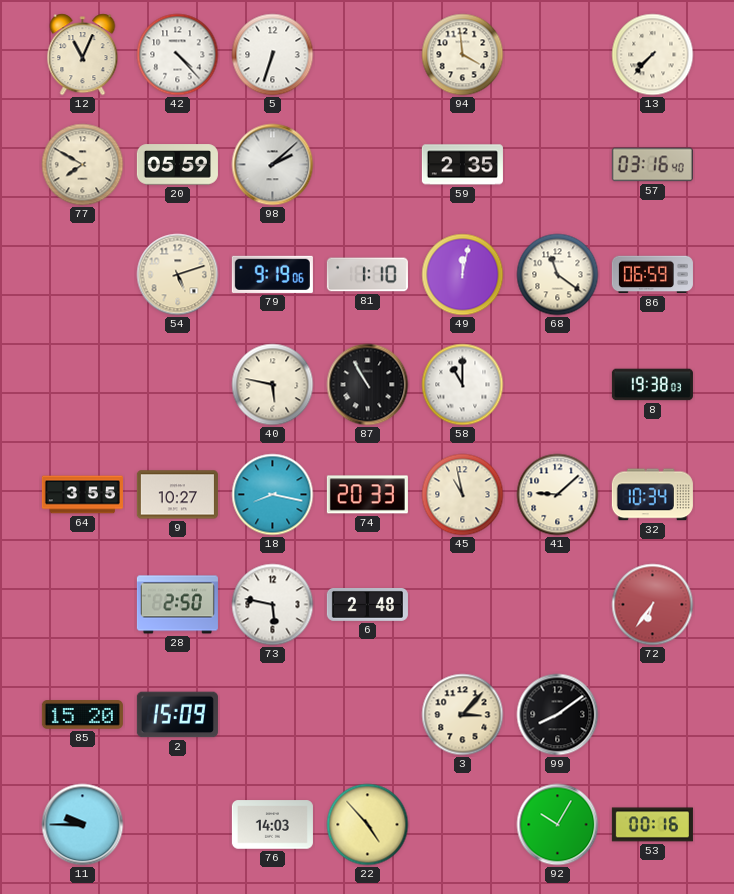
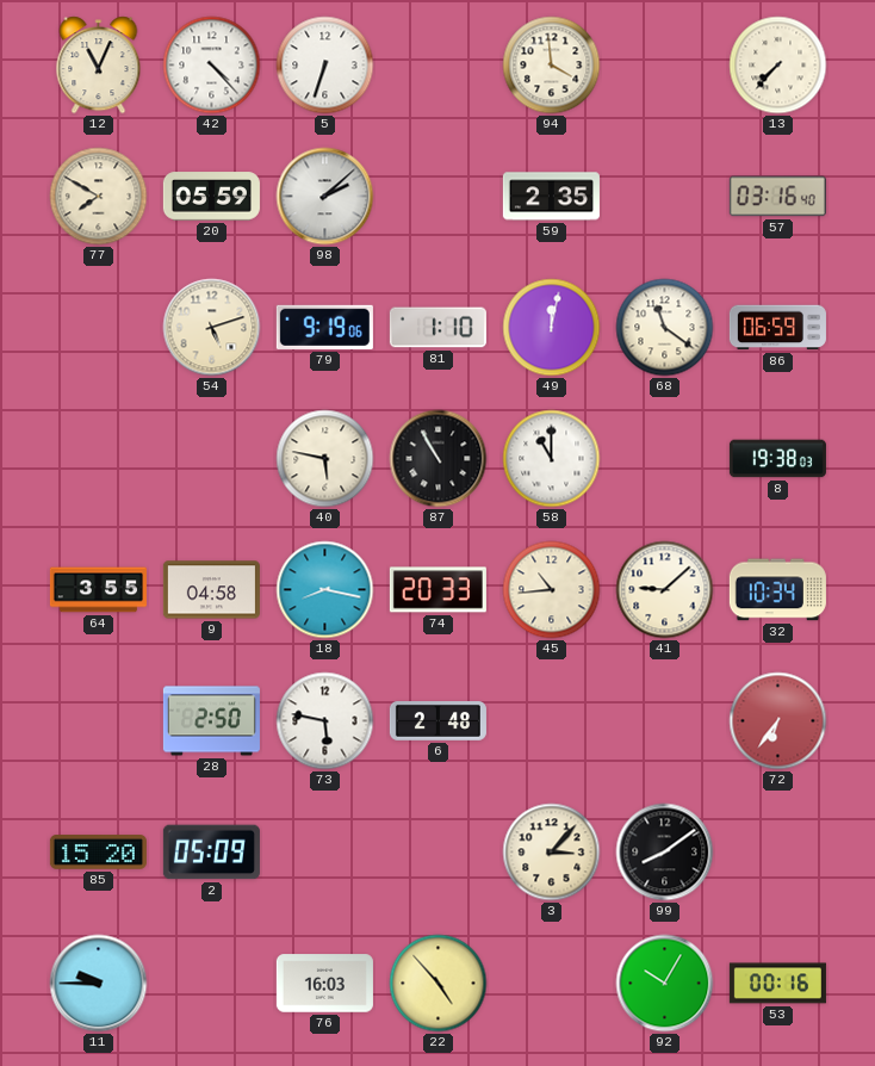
9: 10:27 -> 04:58
45: 10:58 -> 10:44
2: 15:09 -> 05:09
76: 14:03 -> 16:03
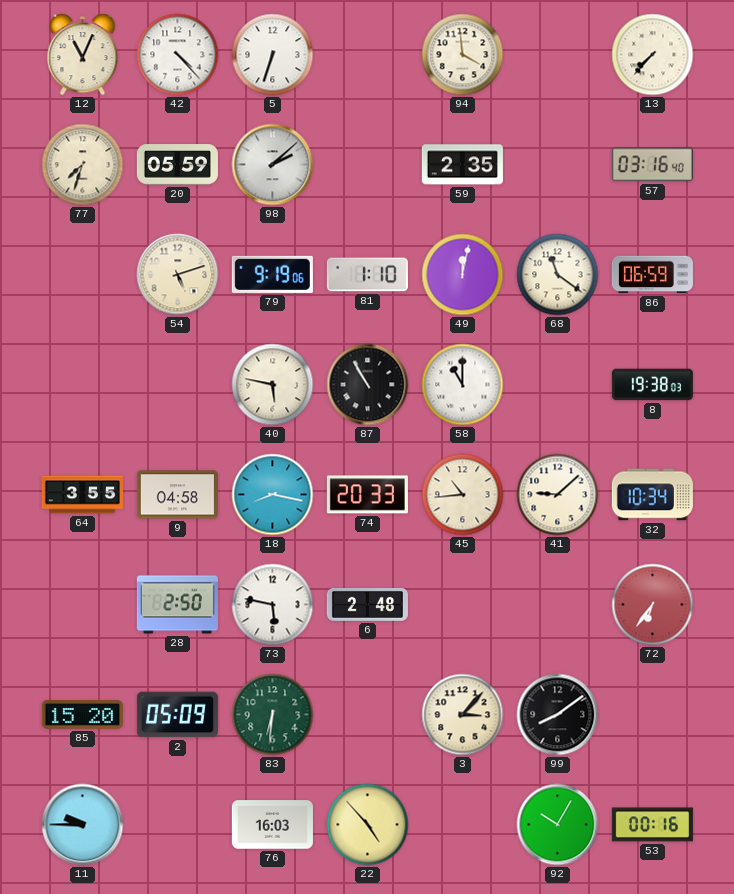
77: 7:50 -> 7:33
83: none -> 6:31
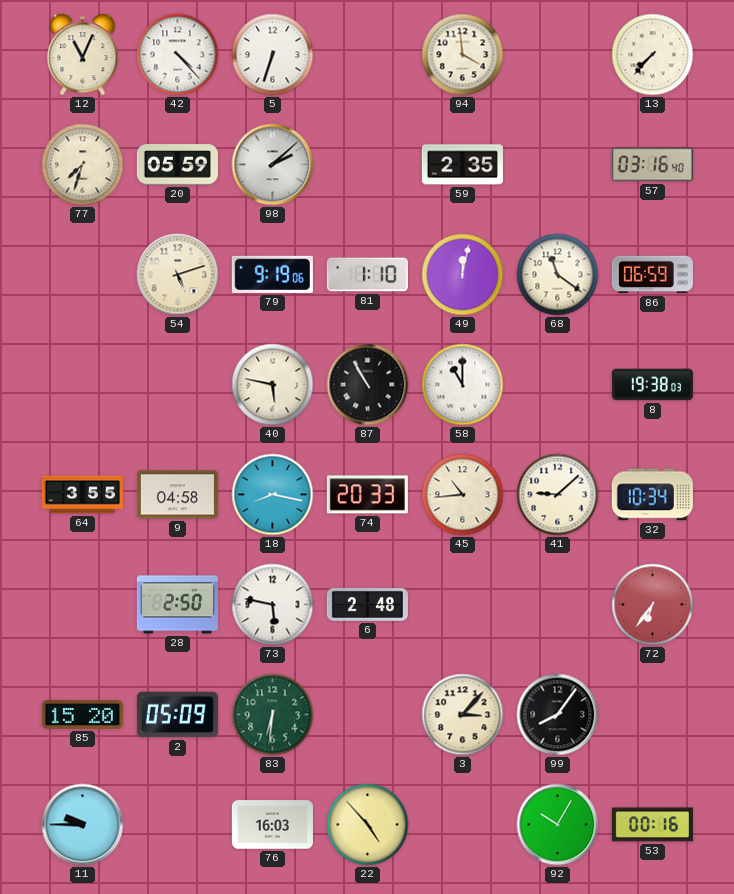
99: 8:09 -> 8:06
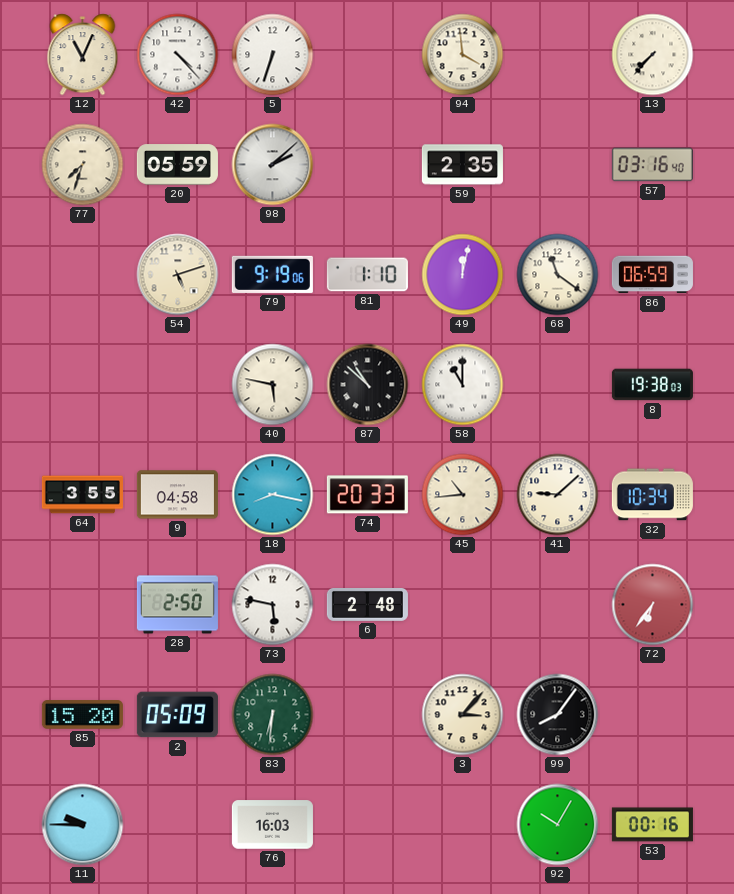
87: 10:55 -> 10:52
22: 4:53 -> none
